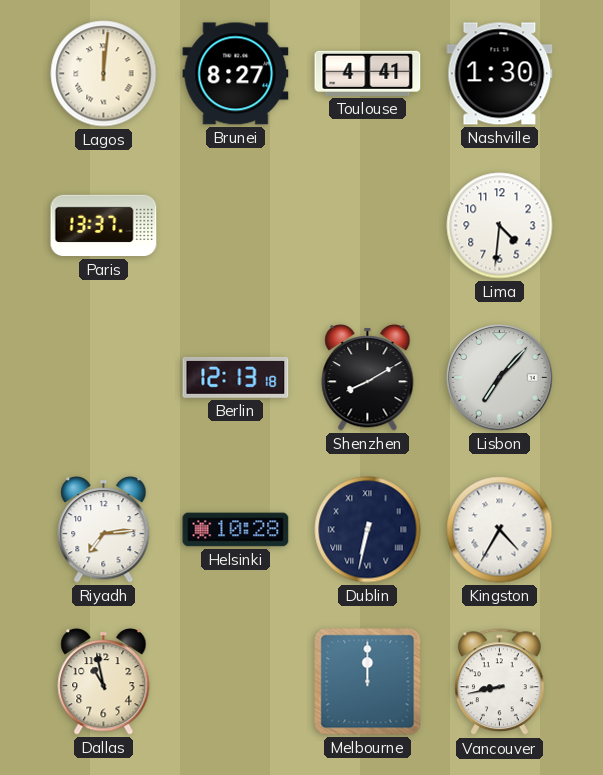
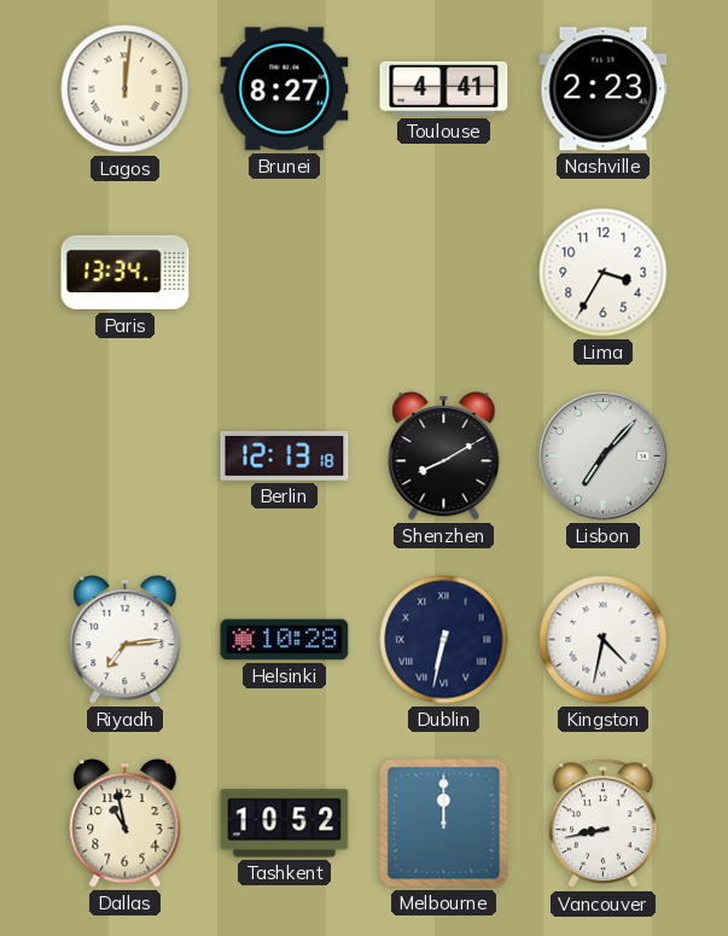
Nashville: 1:30 -> 2:23
Paris: 13:37 -> 13:34
Lima: 4:31 -> 3:35
Kingston: 4:35 -> 4:32
Tashkent: none -> 10:52
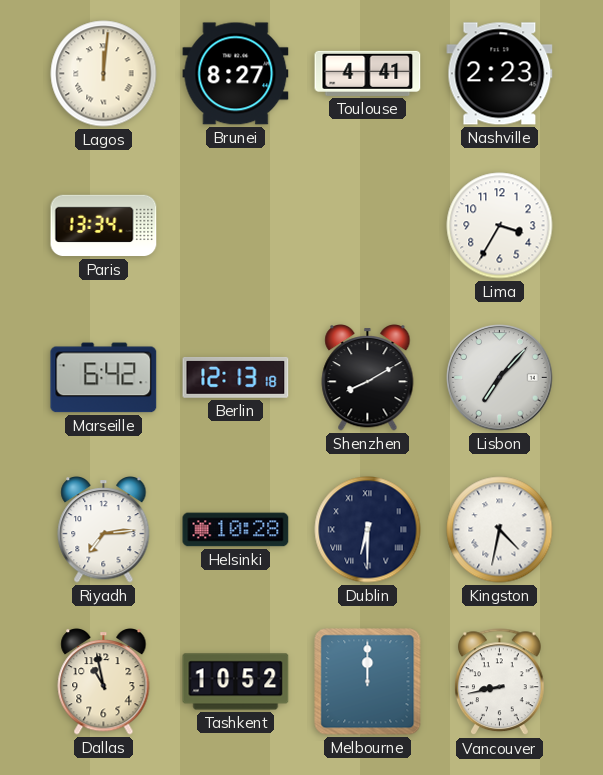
Marseille: none -> 6:42
Dublin: 6:32 -> 6:30
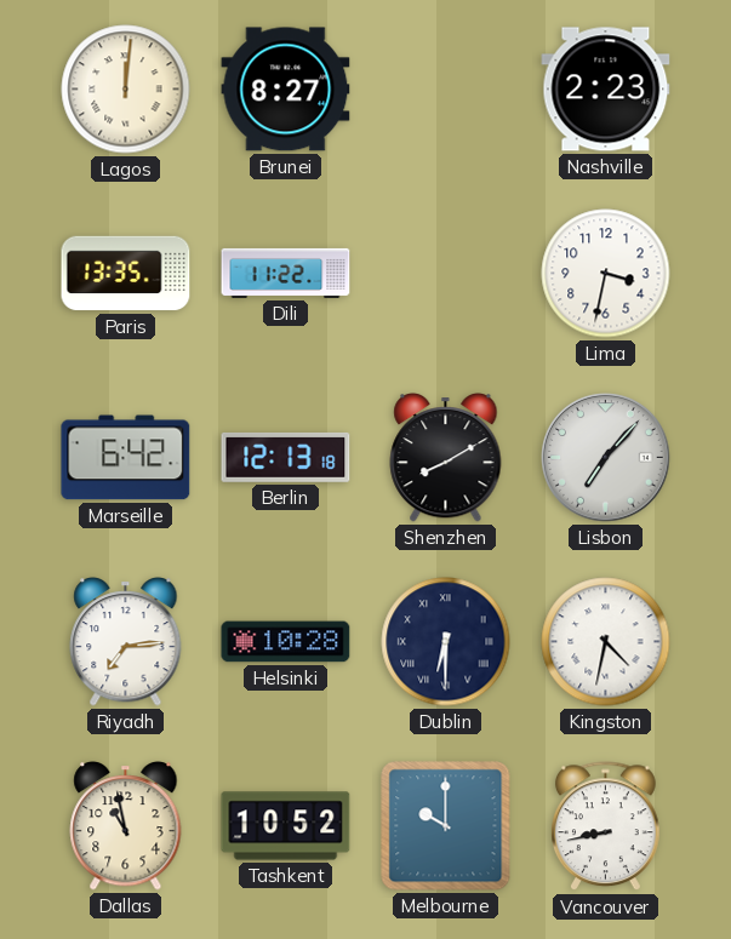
Toulouse: 4:41 -> none
Paris: 13:34 -> 13:35
Dili: none -> 11:22
Lima: 3:35 -> 3:32
Melbourne: 12:00 -> 10:00
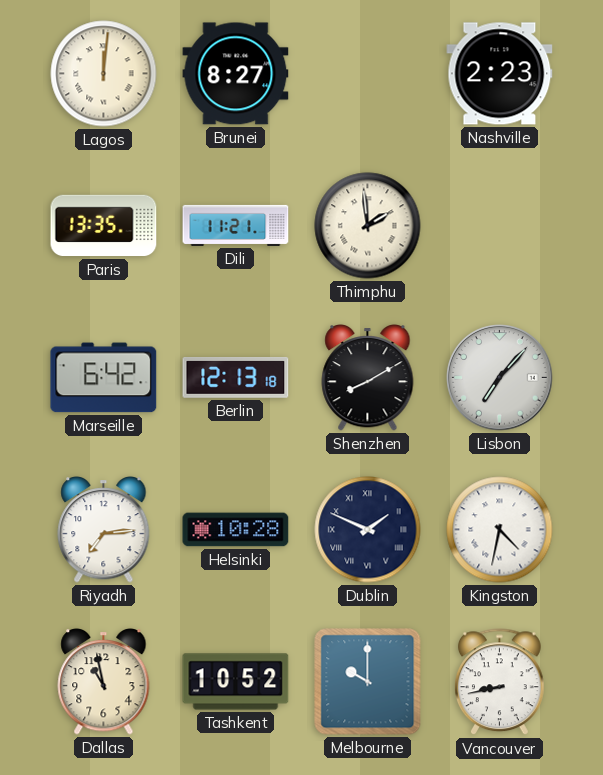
Dili: 11:22 -> 11:21
Thimphu: none -> 1:59
Lima: 3:32 -> none
Dublin: 6:30 -> 1:49
